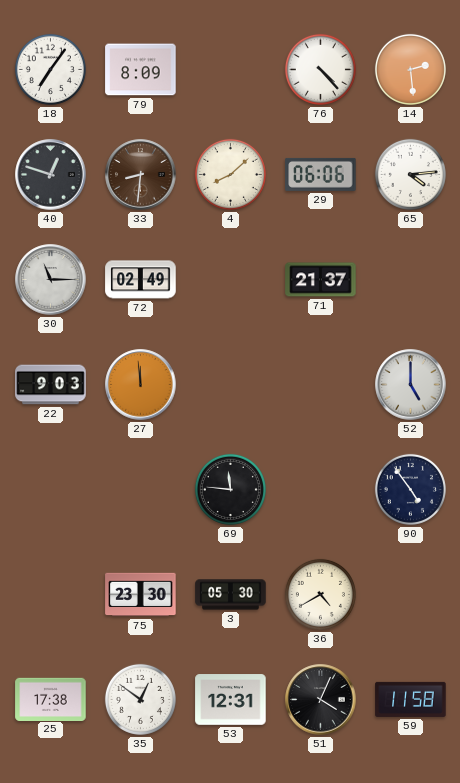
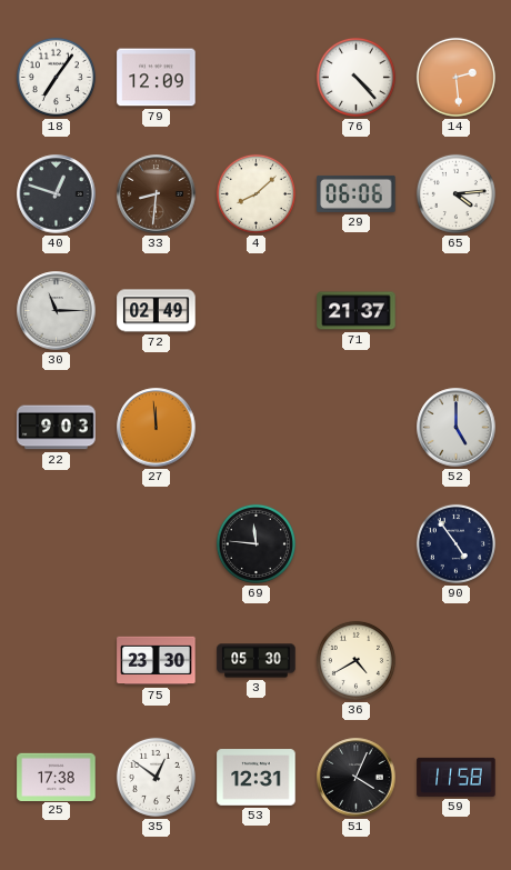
79: 8:09 -> 12:09
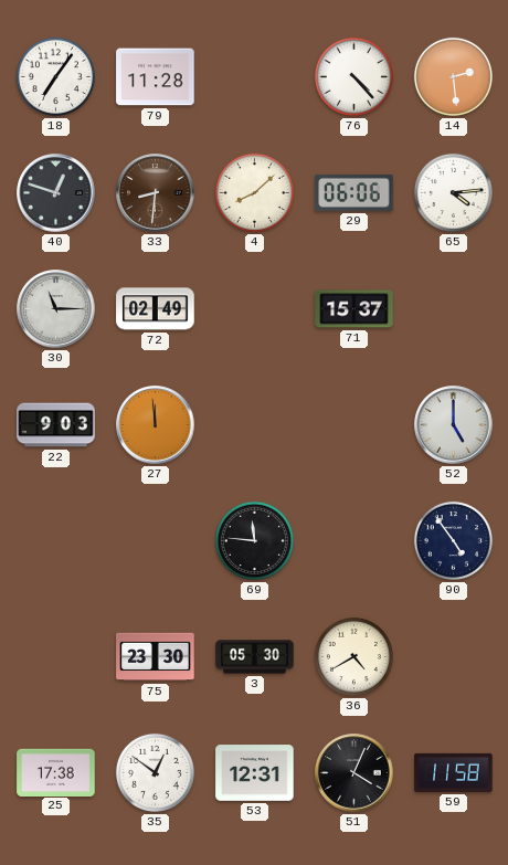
79: 12:09 -> 11:28
71: 21:37 -> 15:37
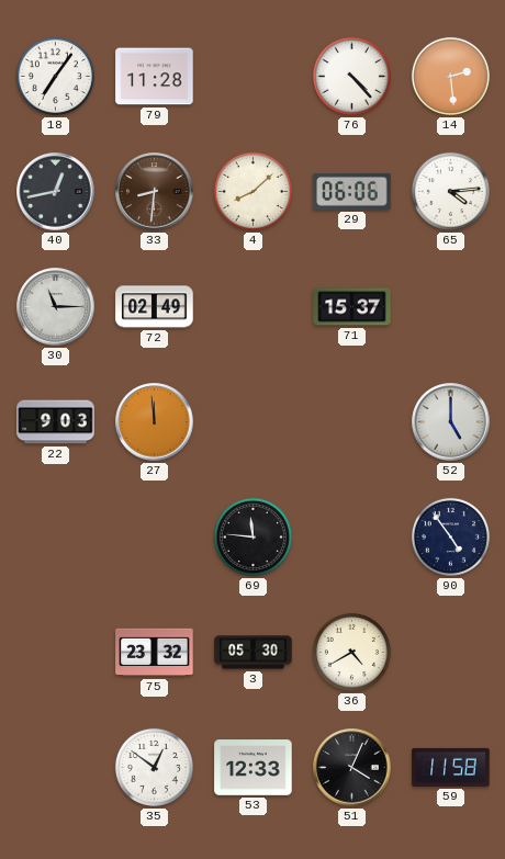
40: 12:48 -> 12:43
75: 23:30 -> 23:32
25: 17:38 -> none
53: 12:31 -> 12:33
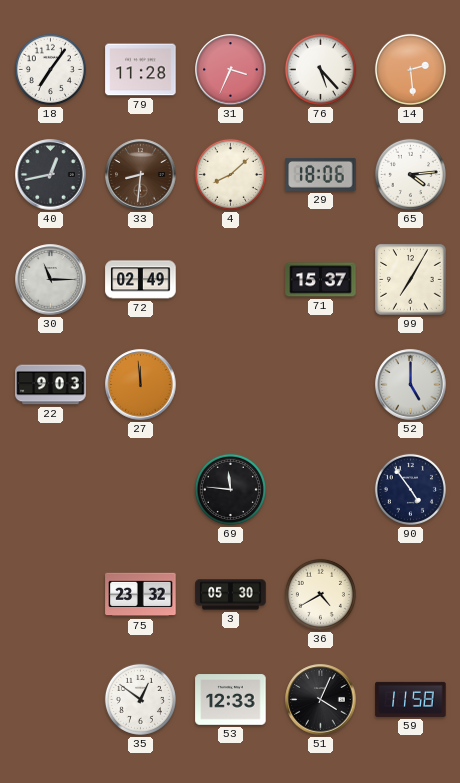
31: none -> 3:34
76: 4:23 -> 5:23
29: 06:06 -> 18:06
99: none -> 7:05
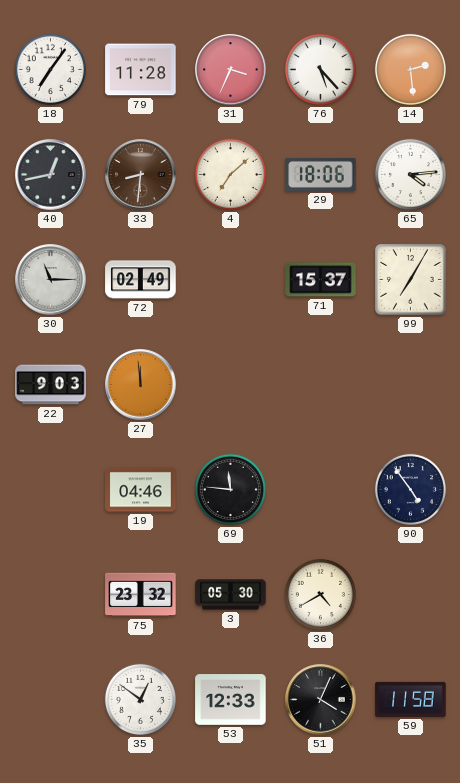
4: 8:08 -> 7:08
52: 5:00 -> none
19: none -> 04:46
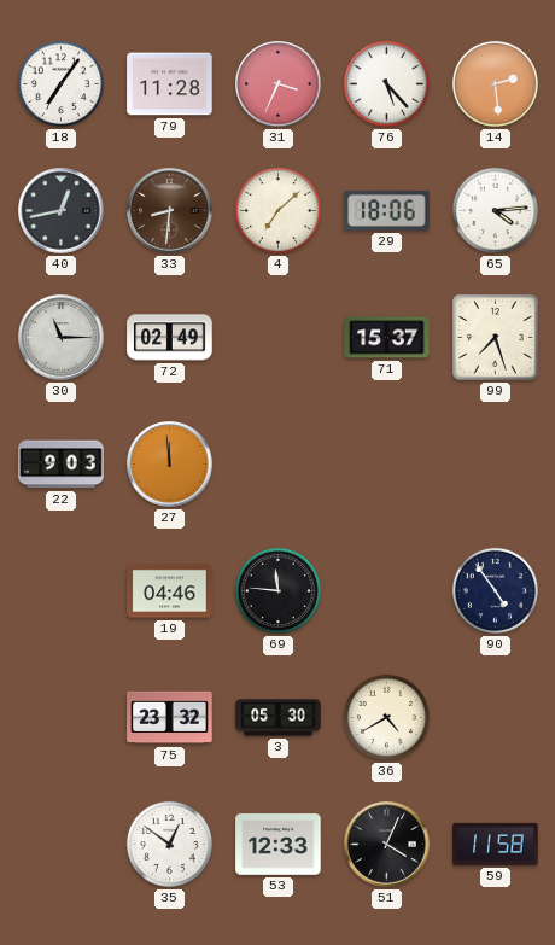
99: 7:05 -> 7:27
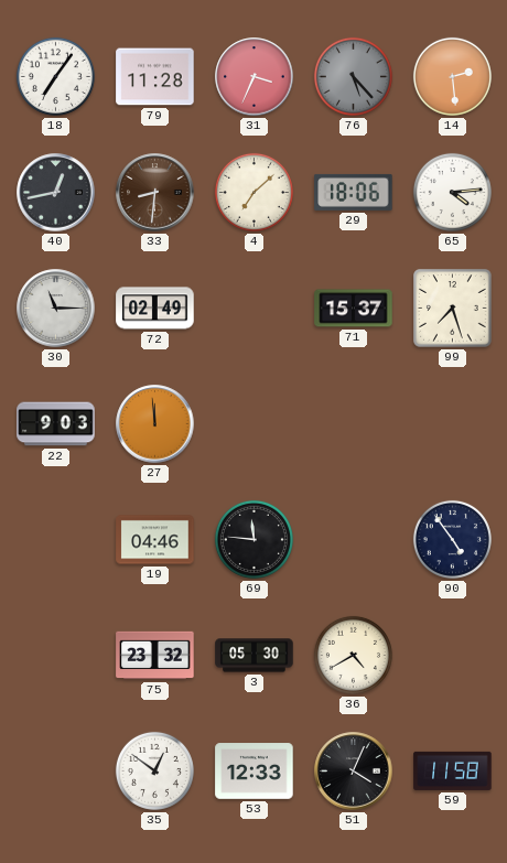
76 dial: white -> grey
